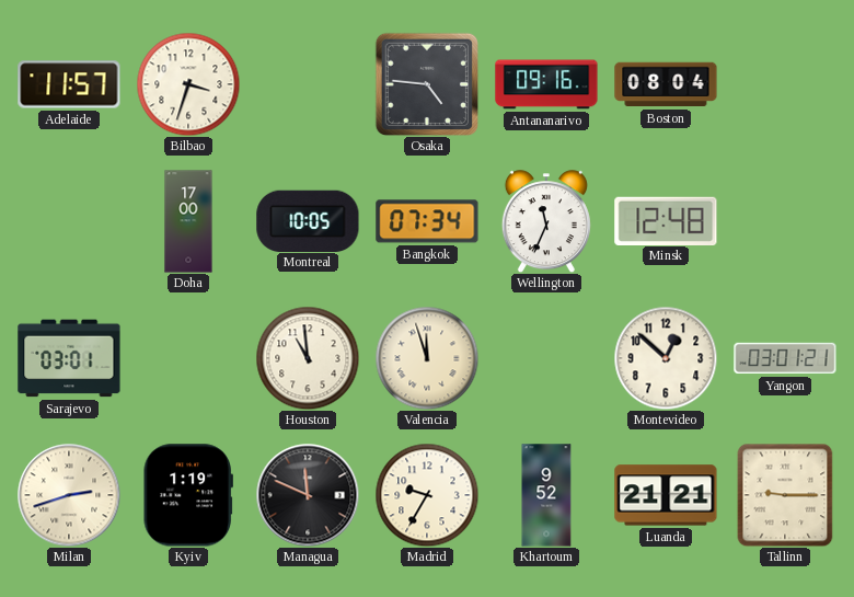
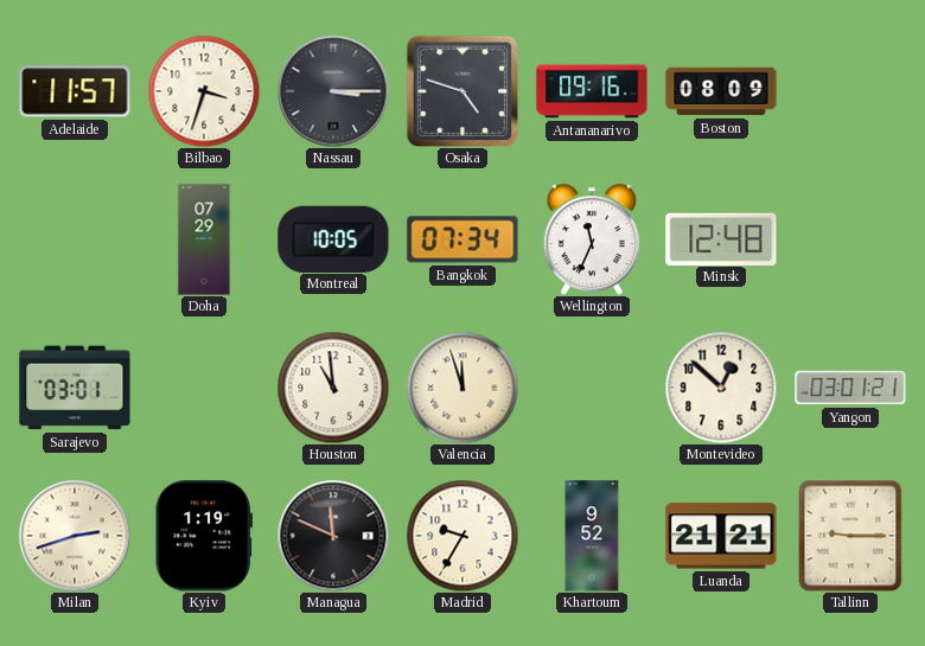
Nassau: none -> 3:15
Osaka: 4:46 -> 4:48
Boston: 08:04 -> 08:09
Doha: 17:00 -> 07:29
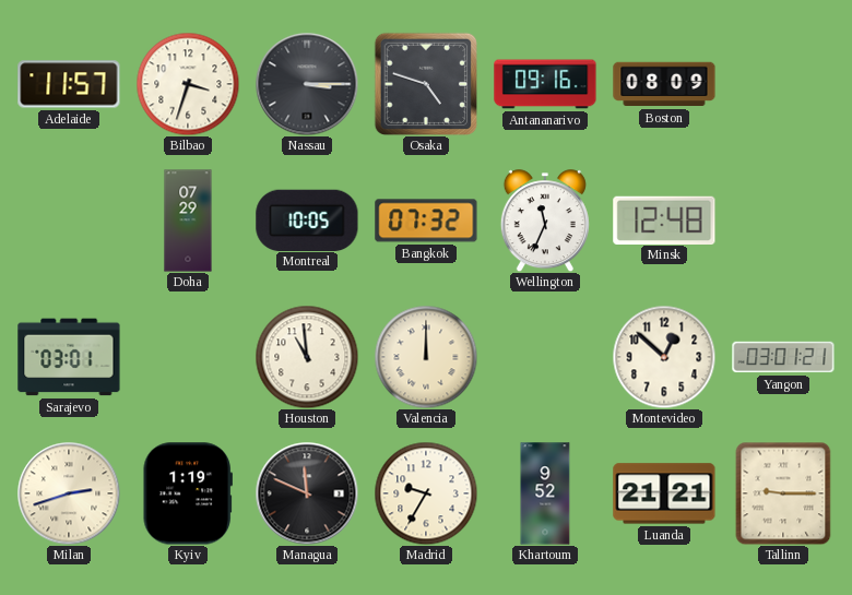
Bangkok: 07:34 -> 07:32
Valencia: 11:57 -> 12:00
